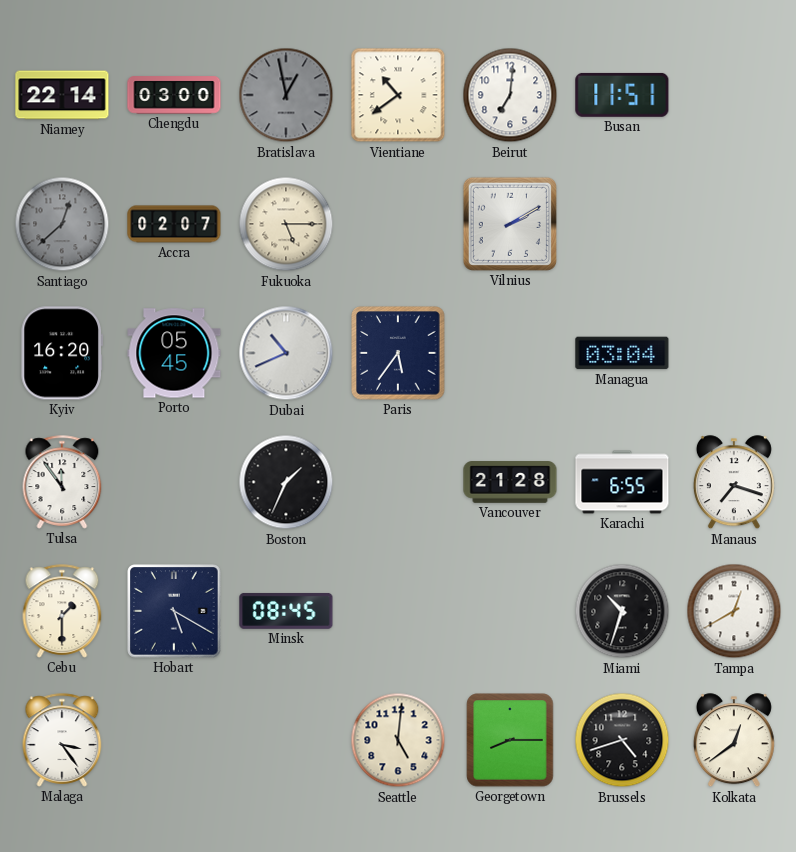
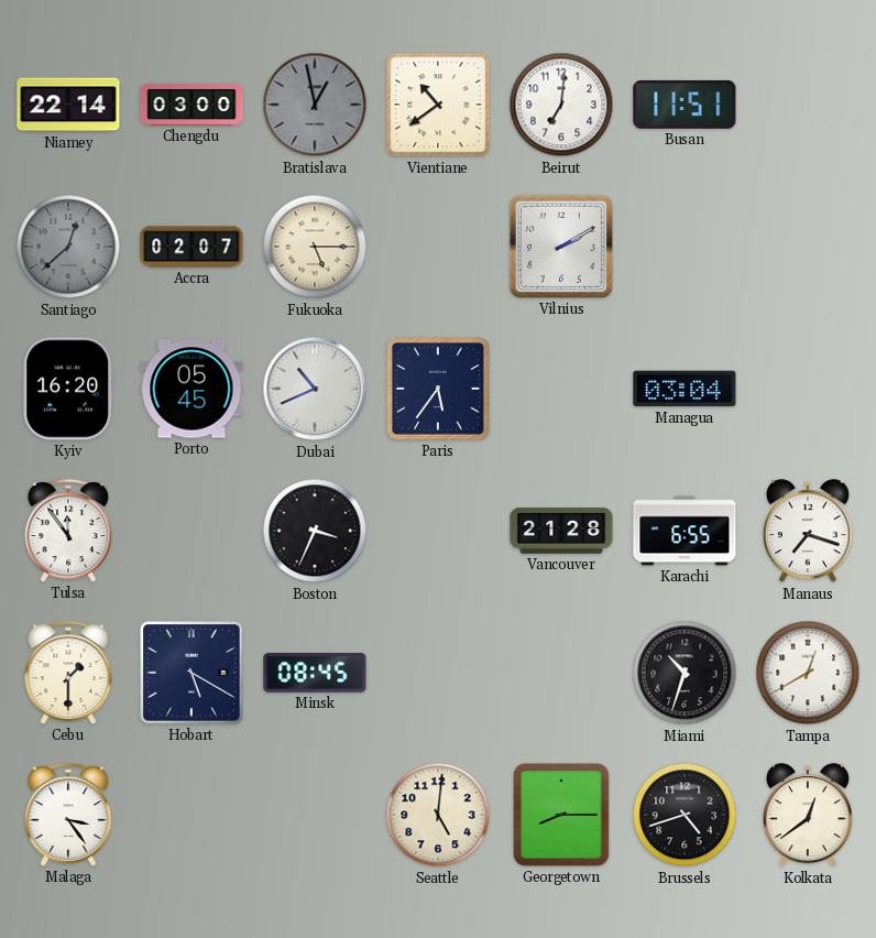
Boston: 1:34 -> 3:34
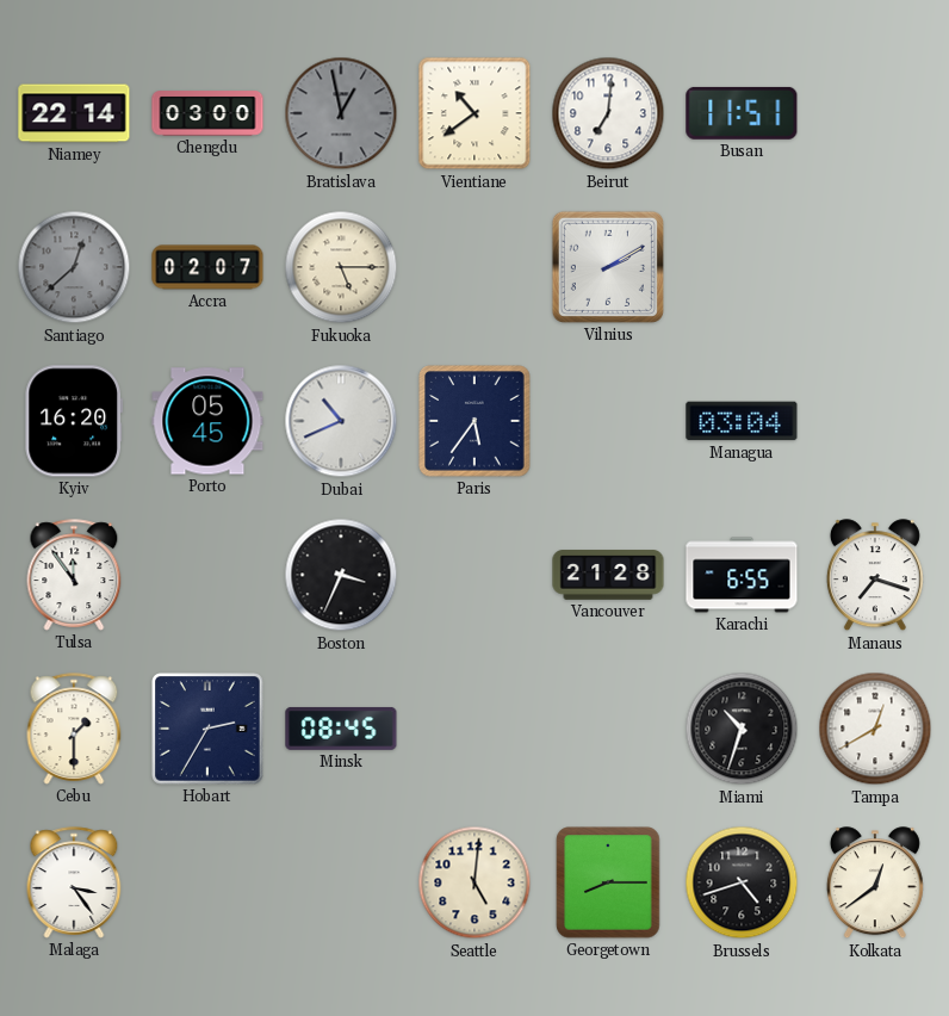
Hobart: 5:20 -> 2:35
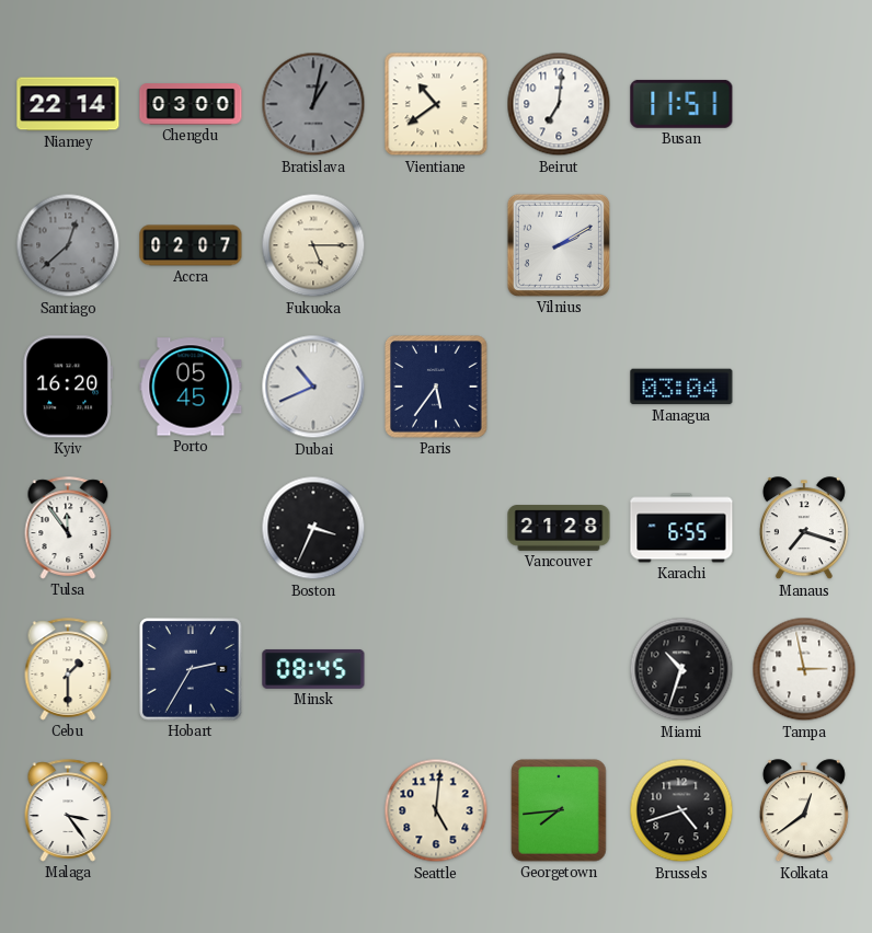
Bratislava: 12:58 -> 1:02
Tampa: 12:40 -> 2:58
Georgetown: 8:15 -> 7:44
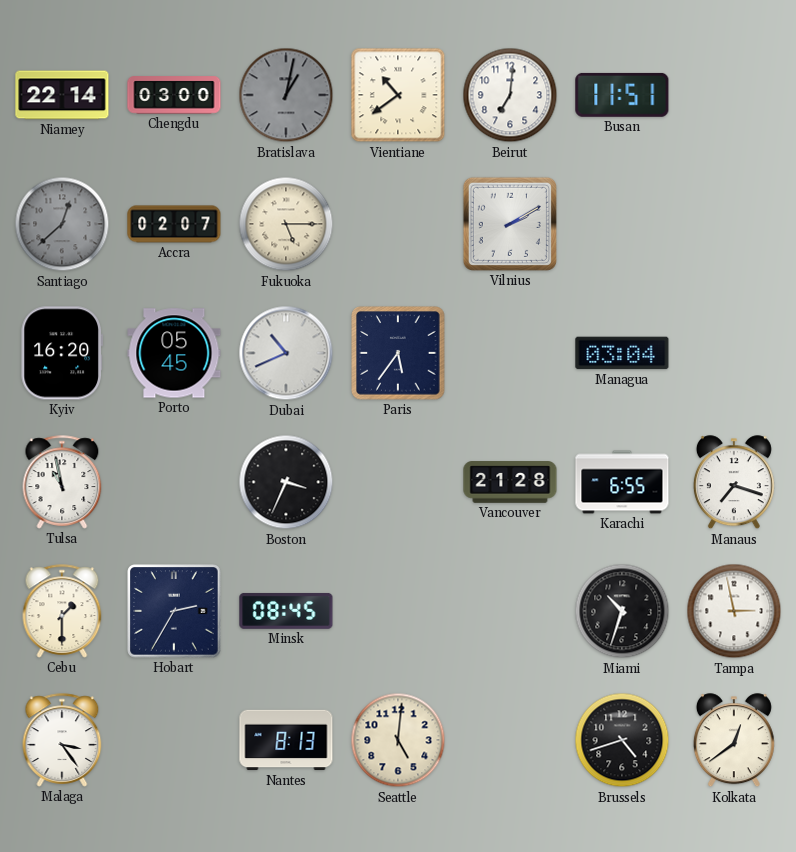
Tulsa: 11:54 -> 10:58
Nantes: none -> 8:13
Georgetown: 7:44 -> none
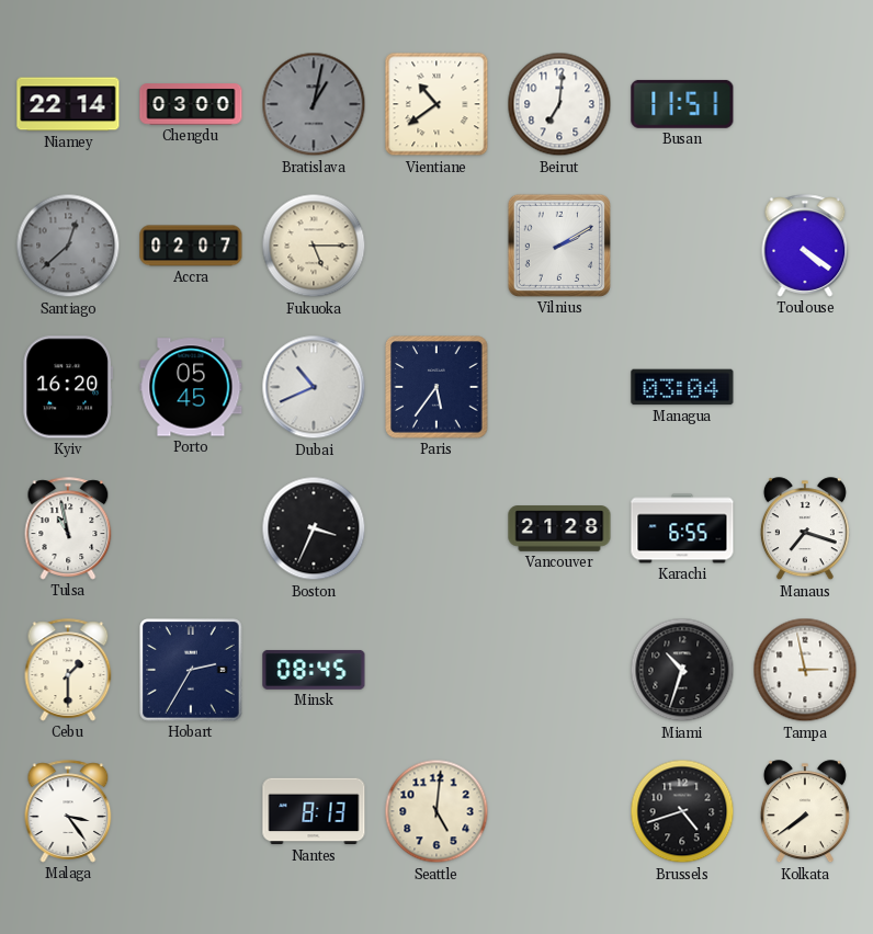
Toulouse: none -> 4:21
Kolkata: 12:39 -> 7:39
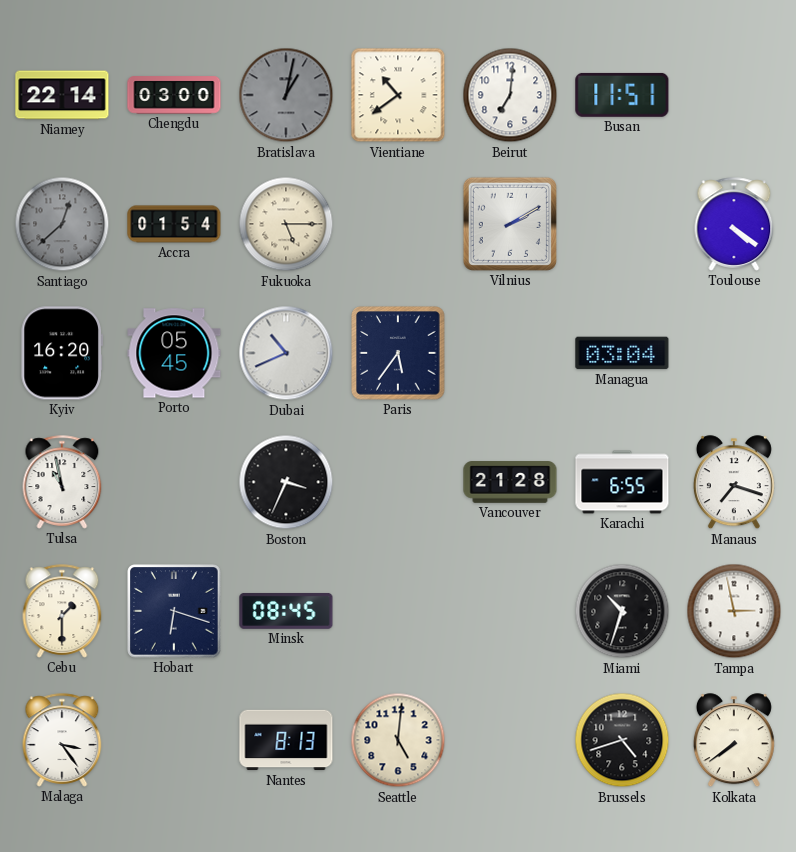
Accra: 02:07 -> 01:54
Hobart: 2:35 -> 6:18
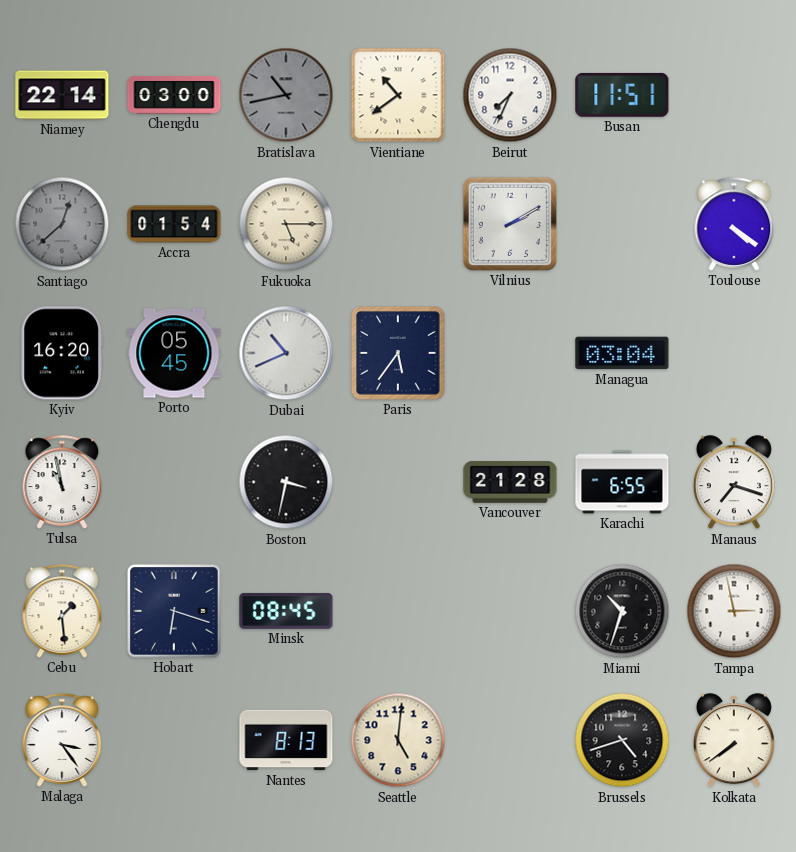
Bratislava: 1:02 -> 10:43
Beirut: 7:01 -> 7:34
Boston: 3:34 -> 3:32
Cebu: 1:30 -> 1:29
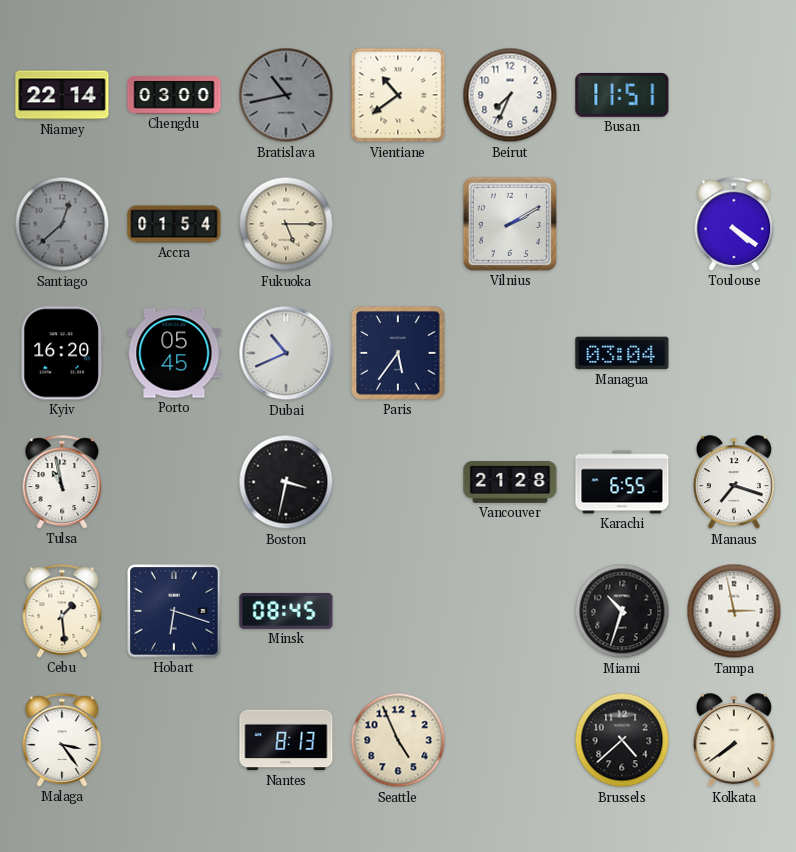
Seattle: 5:01 -> 4:56
Brussels: 4:42 -> 4:38
